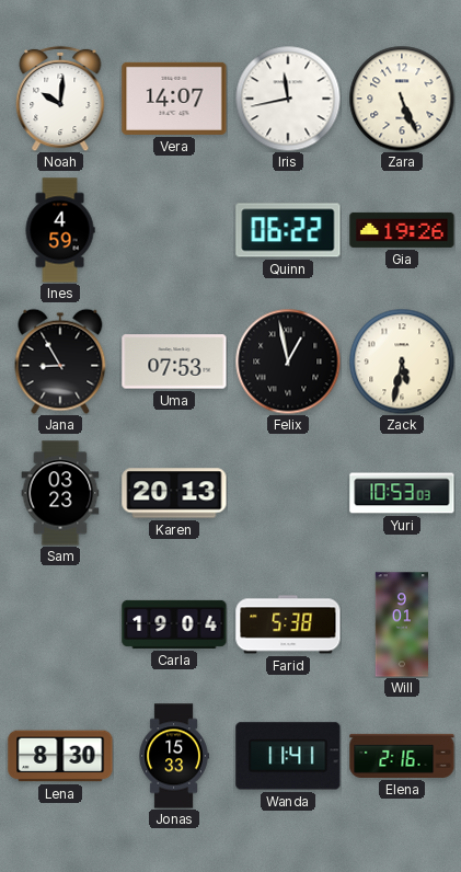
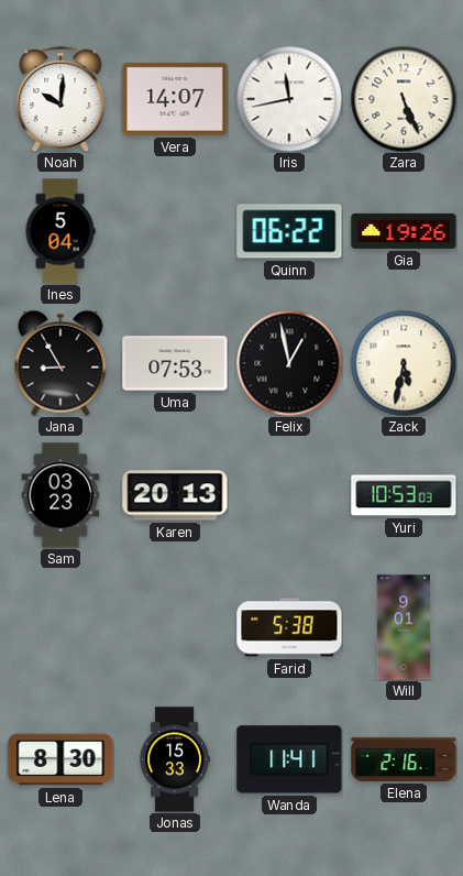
Ines: 4:59 -> 5:04
Carla: 19:04 -> none
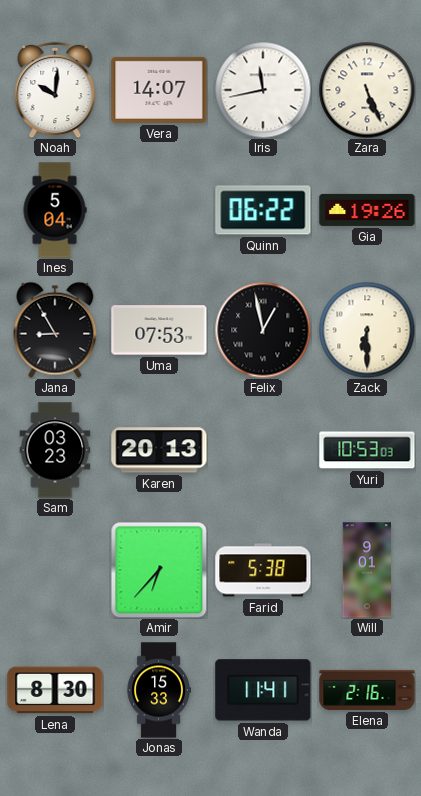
Zack: 5:32 -> 6:30
Amir: none -> 6:37
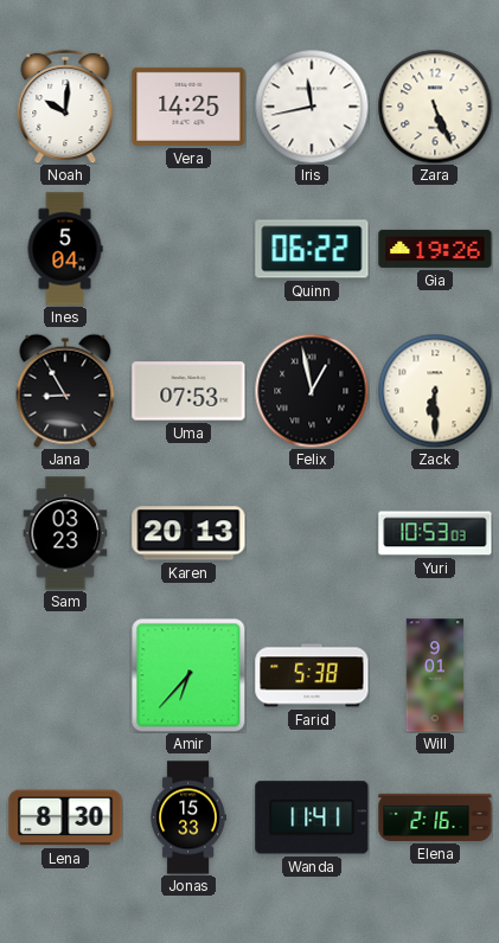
Vera: 14:07 -> 14:25
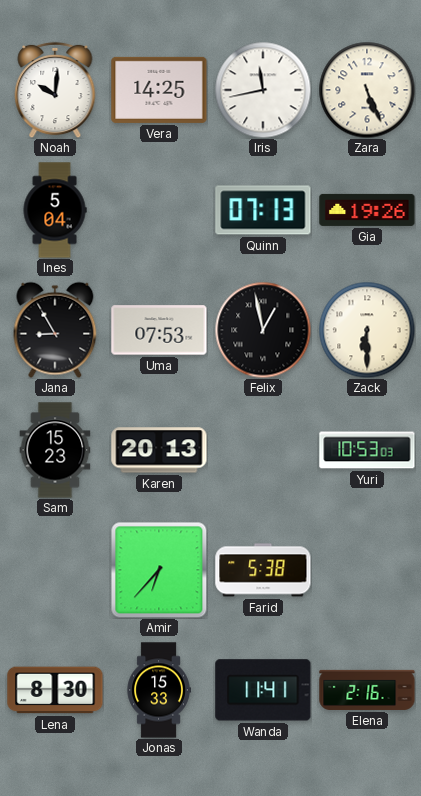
Quinn: 06:22 -> 07:13
Sam: 03:23 -> 15:23
Will: 9:01 -> none
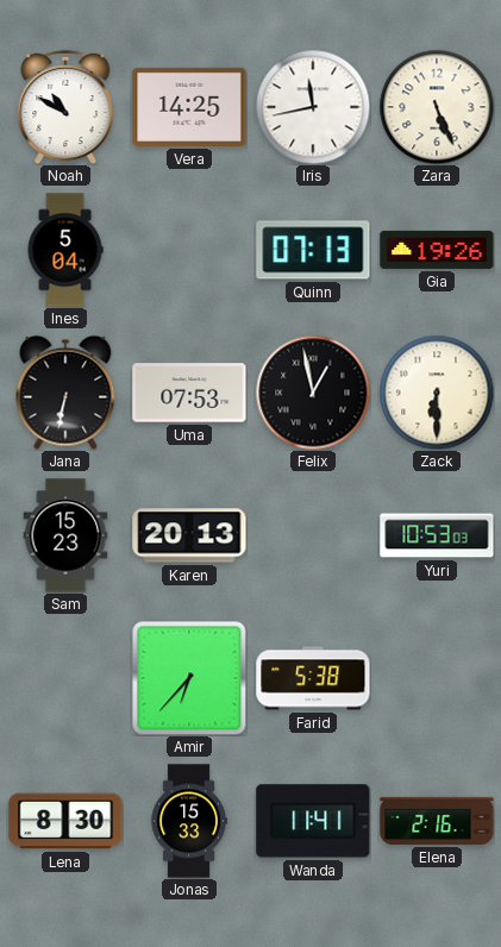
Noah: 10:01 -> 10:50
Jana: 8:55 -> 6:32
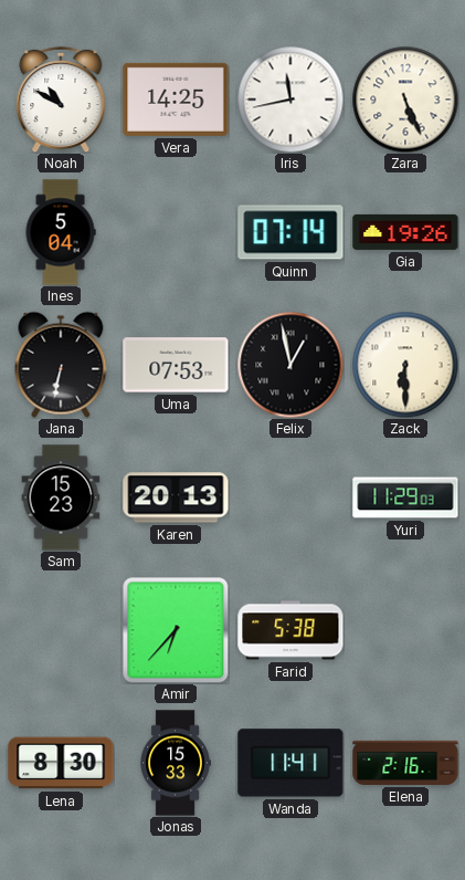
Quinn: 07:13 -> 07:14
Yuri: 10:53 -> 11:29
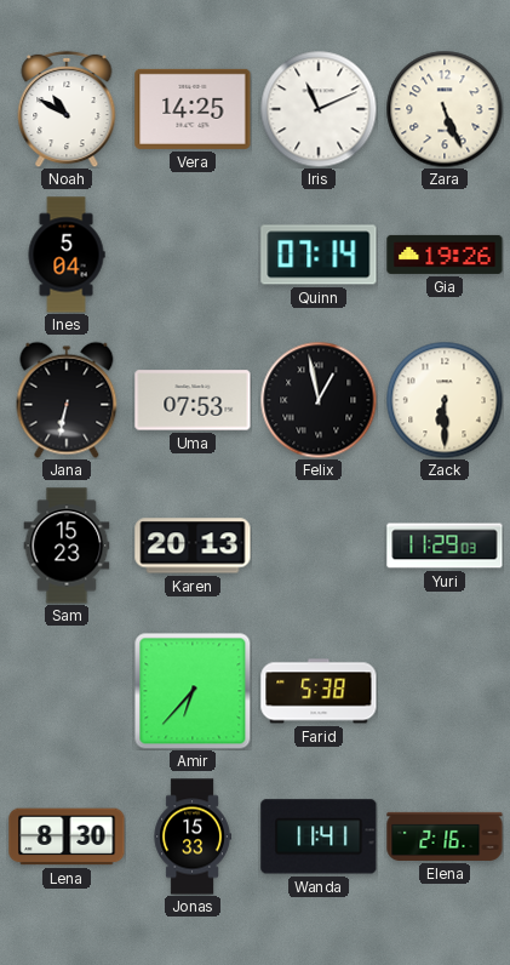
Iris: 11:43 -> 11:11
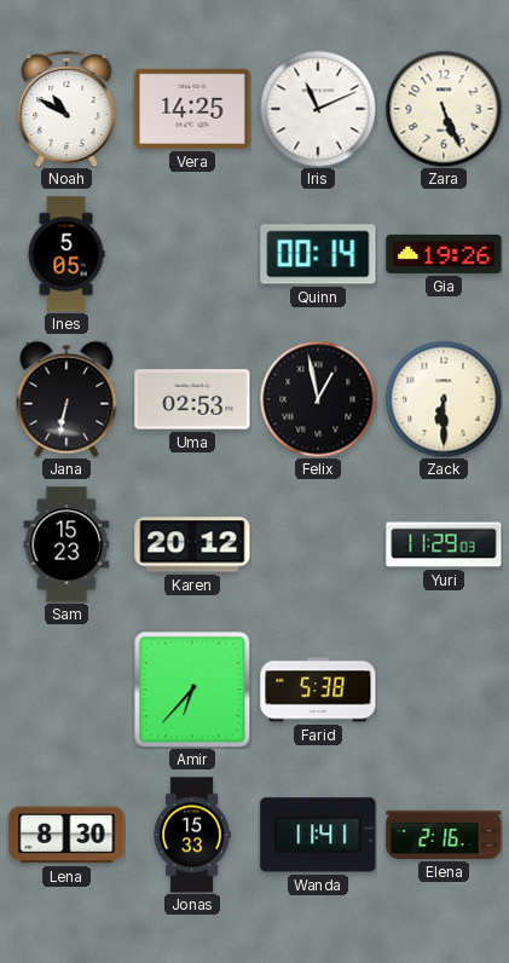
Ines: 5:04 -> 5:05
Quinn: 07:14 -> 00:14
Uma: 07:53 -> 02:53
Karen: 20:13 -> 20:12
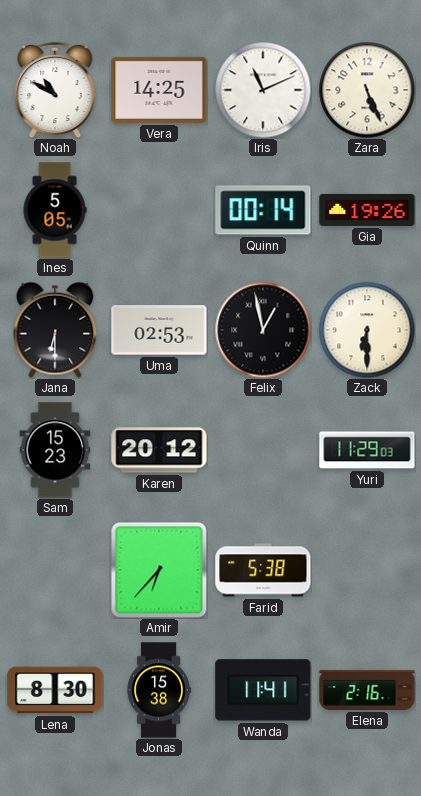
Jana: 6:32 -> 6:30
Jonas: 15:33 -> 15:38
